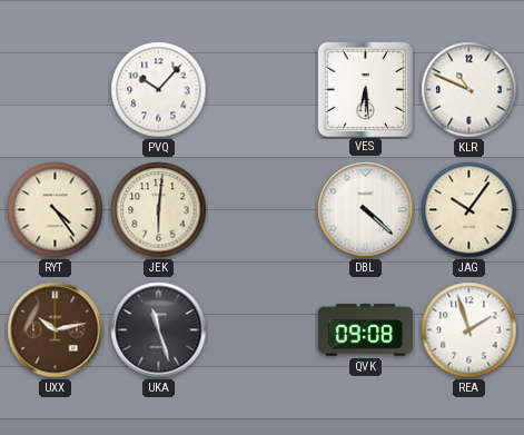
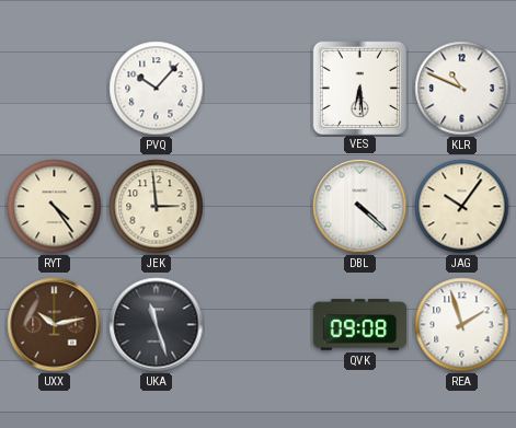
JEK: 6:01 -> 2:59
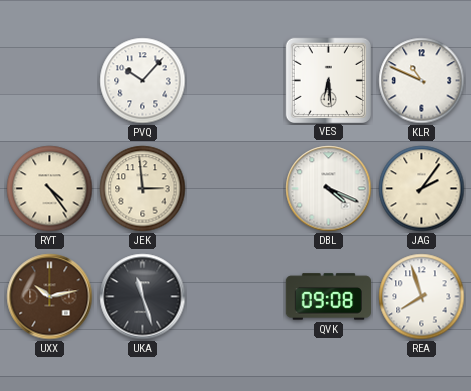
DBL: 4:22 -> 4:19
JAG: 10:06 -> 2:06
REA: 1:57 -> 7:57
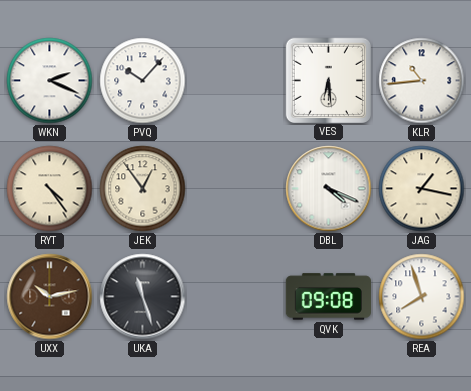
WKN: none -> 2:19
KLR: 10:49 -> 10:44
JEK: 2:59 -> 12:54
JAG: 2:06 -> 1:17
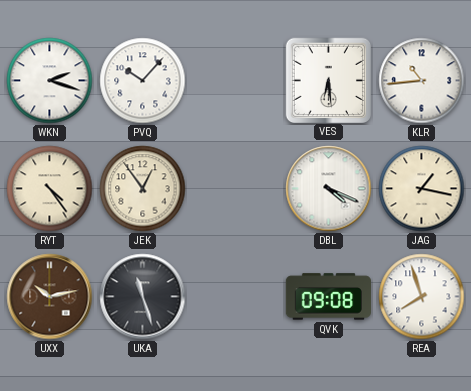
WKN: 2:19 -> 2:18
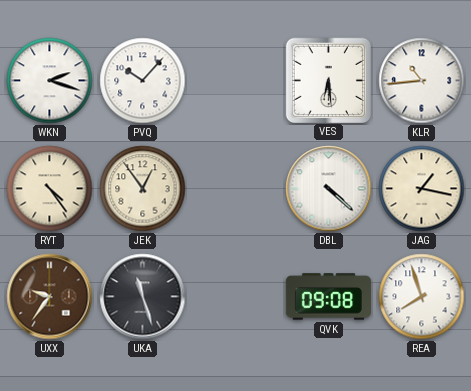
DBL: 4:19 -> 4:22
UXX: 10:13 -> 9:36
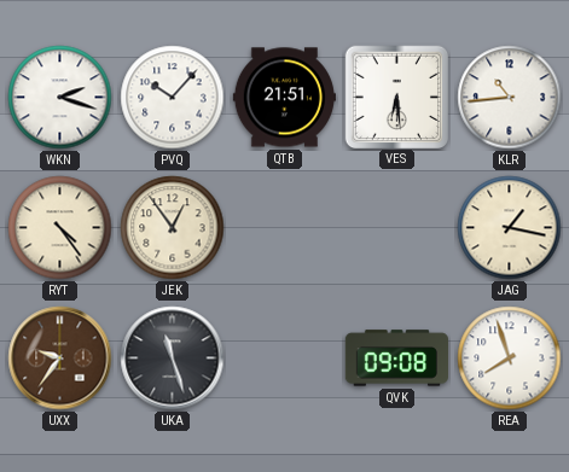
QTB: none -> 21:51
DBL: 4:22 -> none
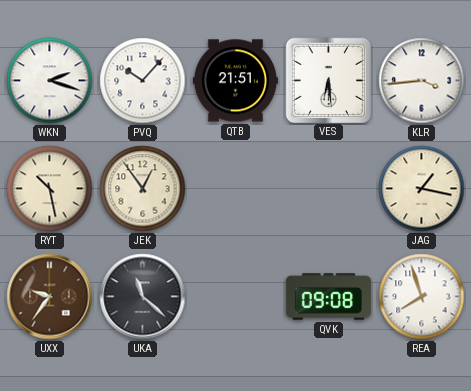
KLR: 10:44 -> 3:44
RYT: 4:24 -> 10:28
UKA: 11:27 -> 11:22
